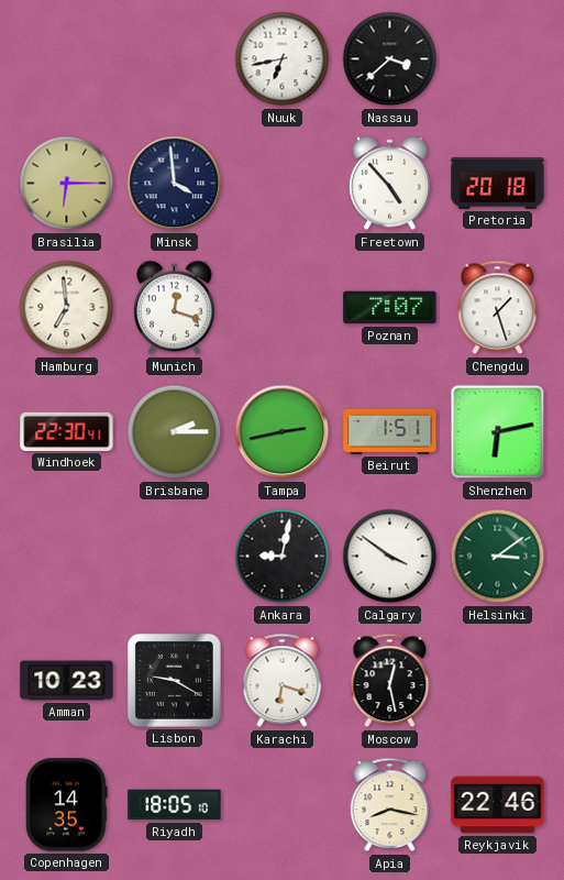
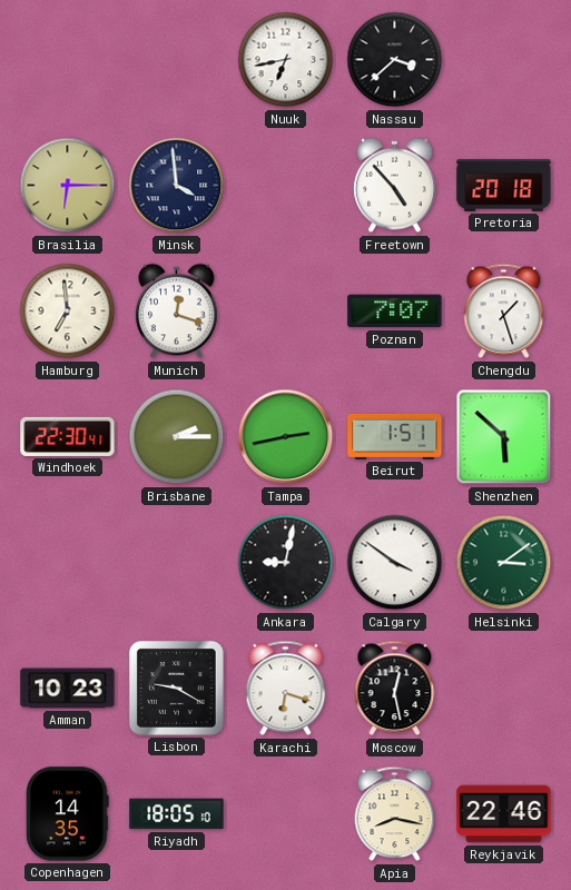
Shenzhen: 6:13 -> 5:52
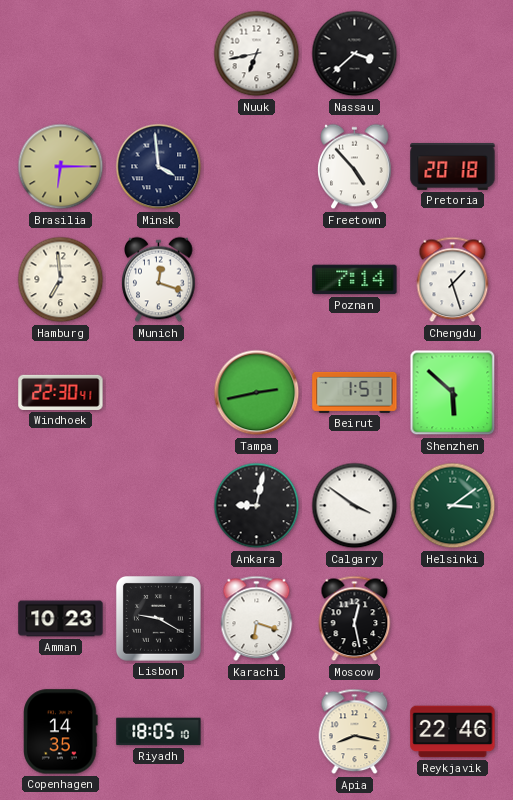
Poznan: 7:07 -> 7:14
Brisbane: 2:15 -> none
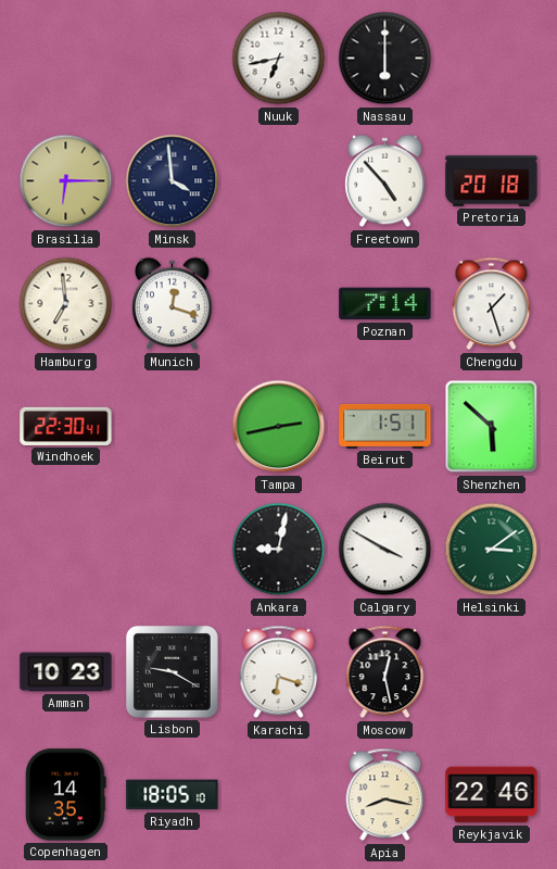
Nassau: 3:38 -> 6:00
Calgary: 3:51 -> 3:50
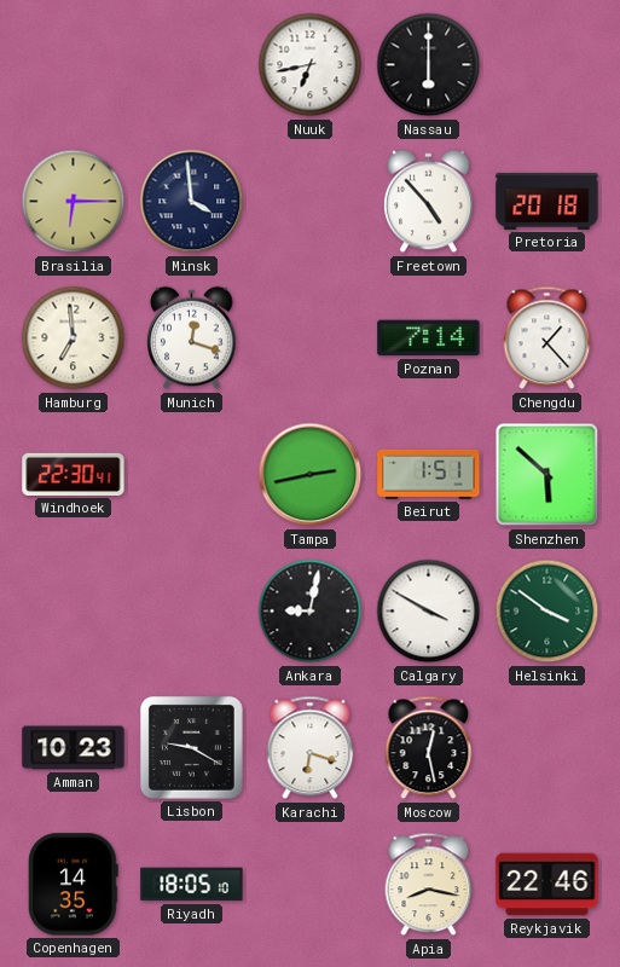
Chengdu: 1:27 -> 1:23
Helsinki: 3:09 -> 3:51
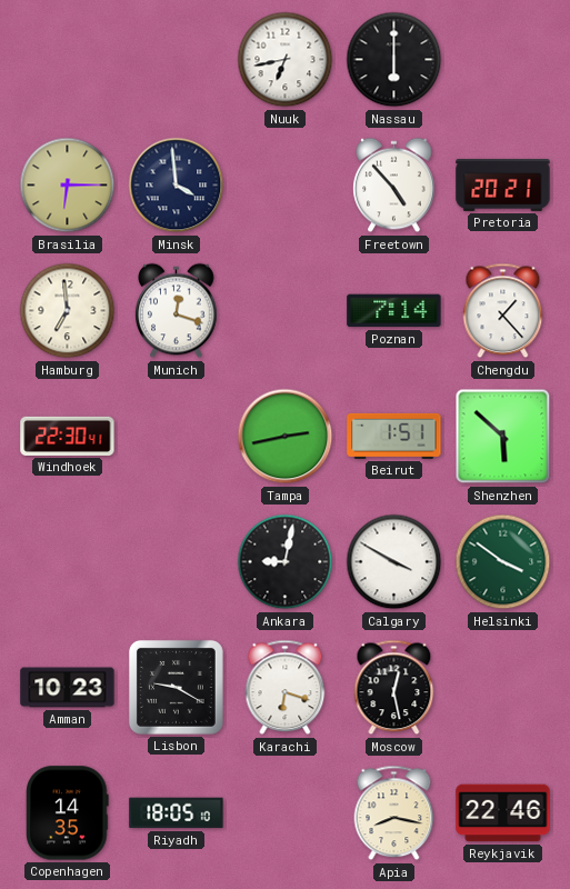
Pretoria: 20:18 -> 20:21
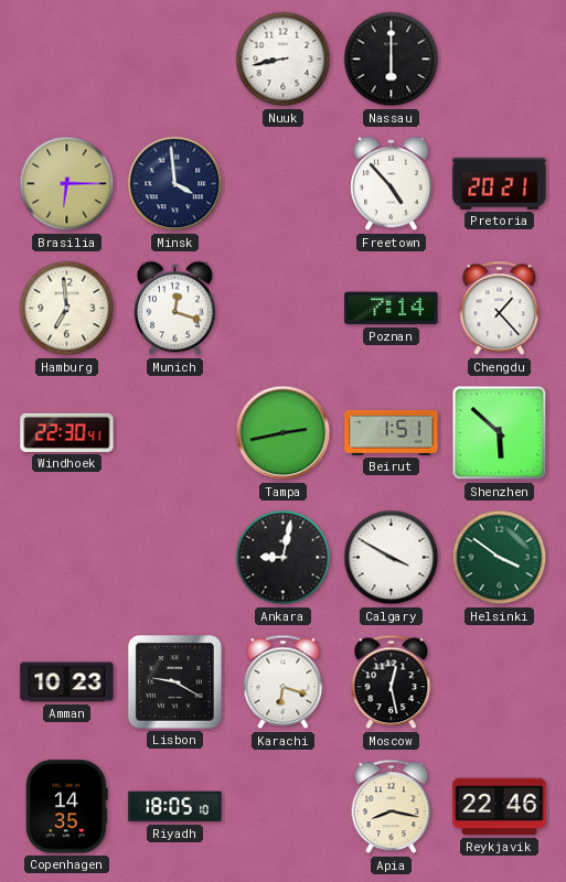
Nuuk: 6:43 -> 8:43
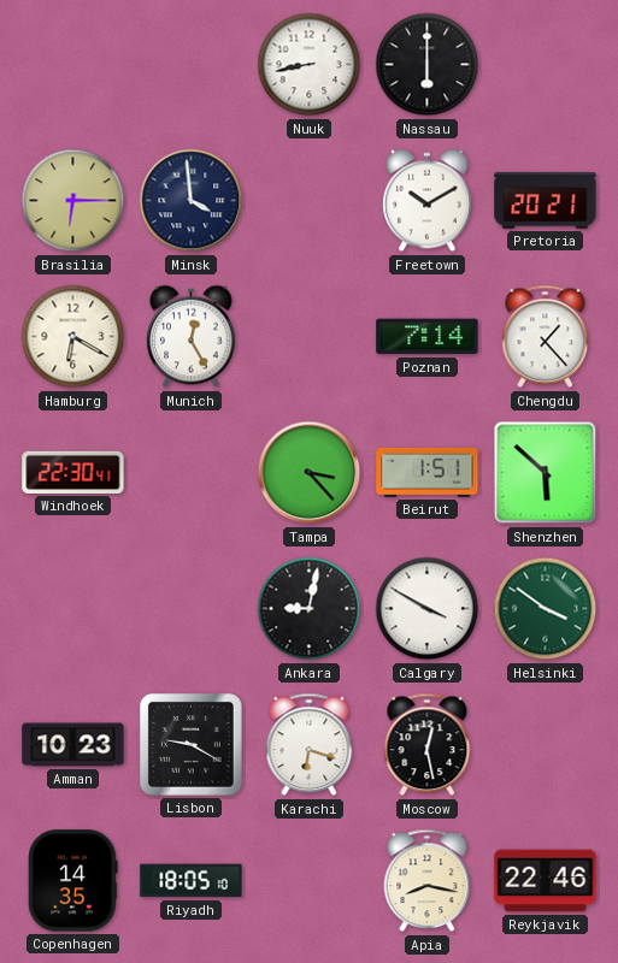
Freetown: 4:53 -> 10:10
Hamburg: 6:59 -> 6:20
Munich: 12:18 -> 12:25
Tampa: 2:43 -> 3:23
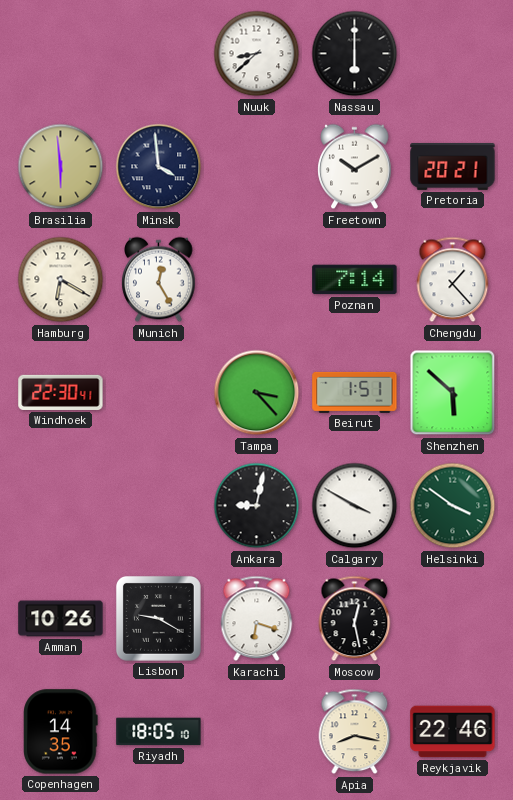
Nuuk: 8:43 -> 8:38
Brasilia: 6:15 -> 5:59
Amman: 10:23 -> 10:26
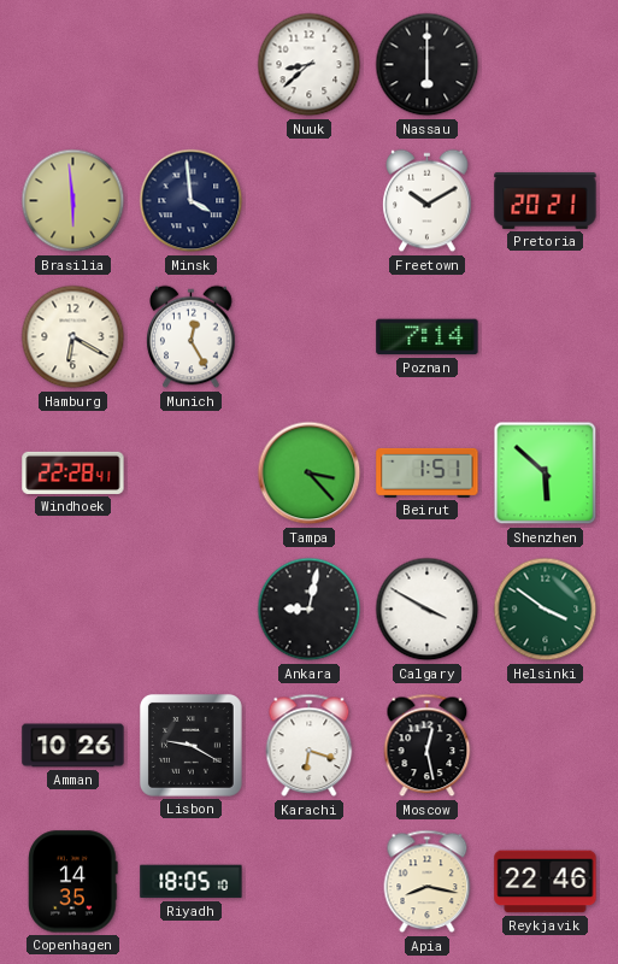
Chengdu: 1:23 -> none
Windhoek: 22:30 -> 22:28
